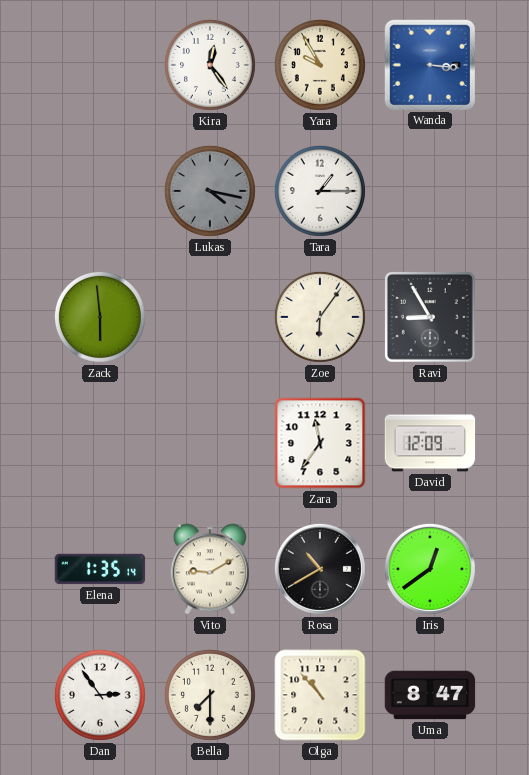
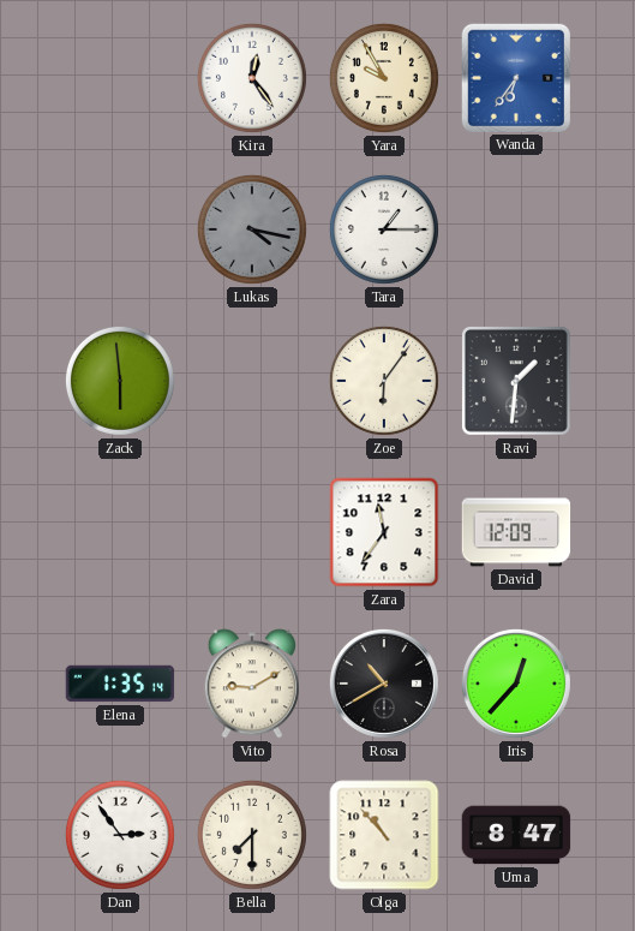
Wanda: 3:16 -> 6:36
Ravi: 8:55 -> 1:31
Iris: 12:39 -> 12:37
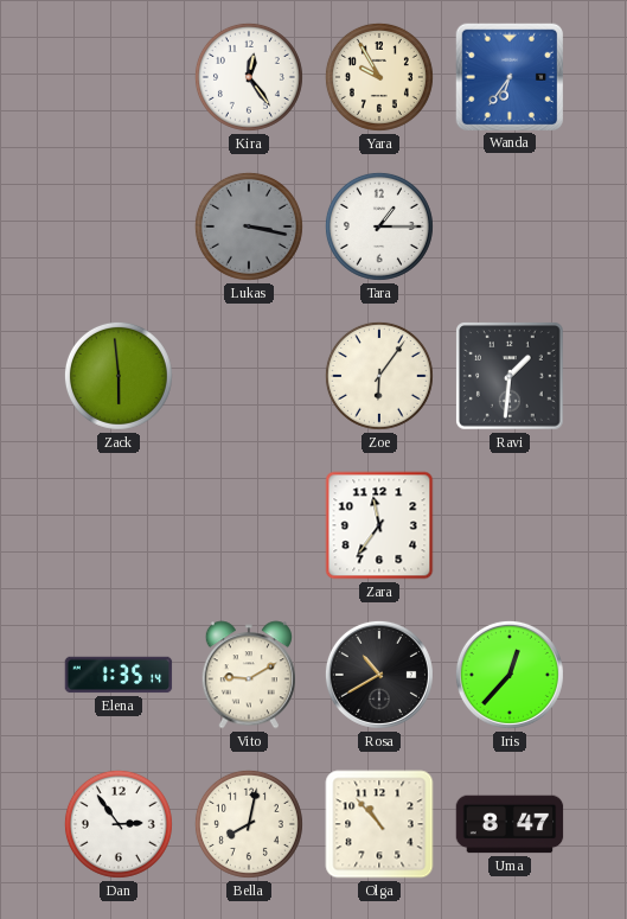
Lukas: 4:17 -> 3:17
David: 12:09 -> none
Bella: 7:30 -> 8:02
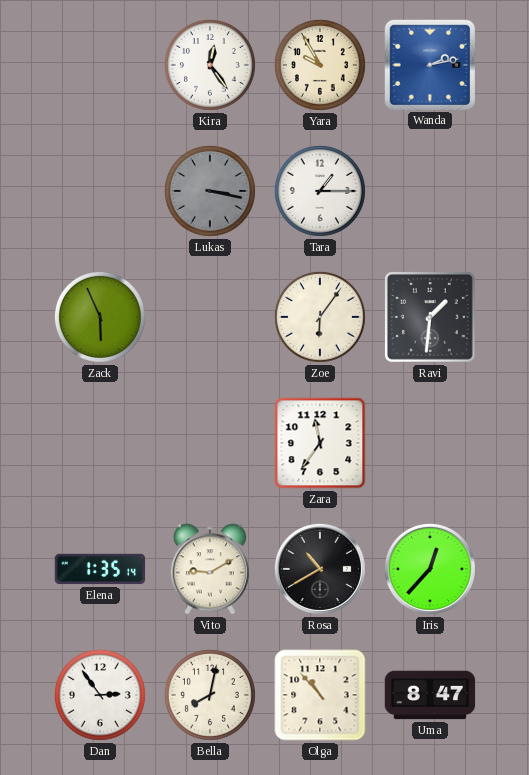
Wanda: 6:36 -> 2:13
Zack: 5:59 -> 5:56
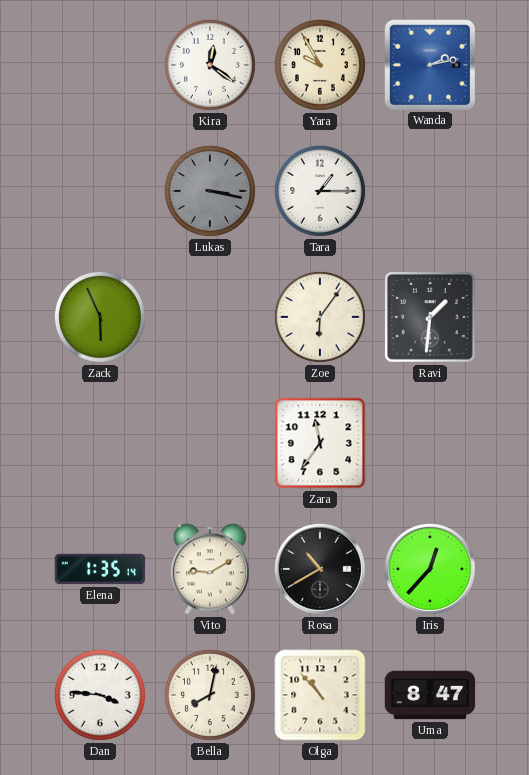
Kira: 12:24 -> 12:21
Dan: 2:54 -> 3:46
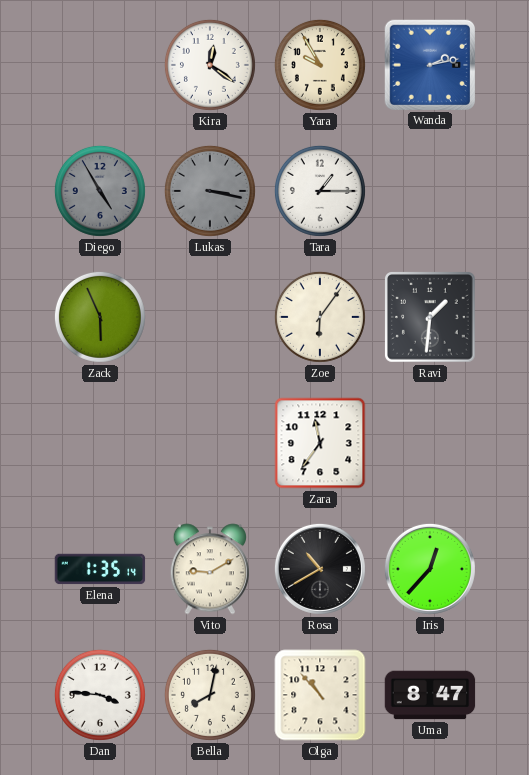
Diego: none -> 4:55
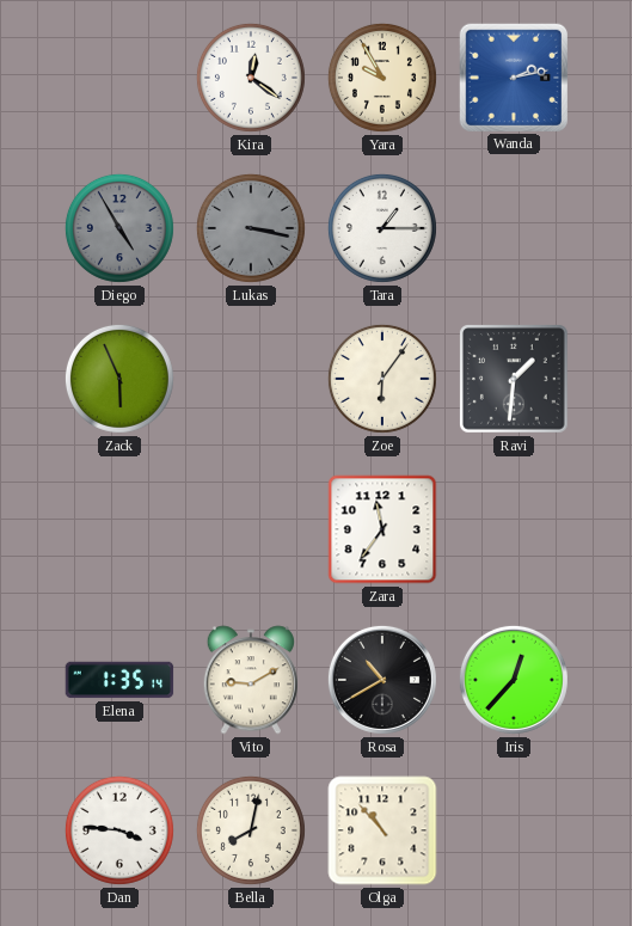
Uma: 8:47 -> none
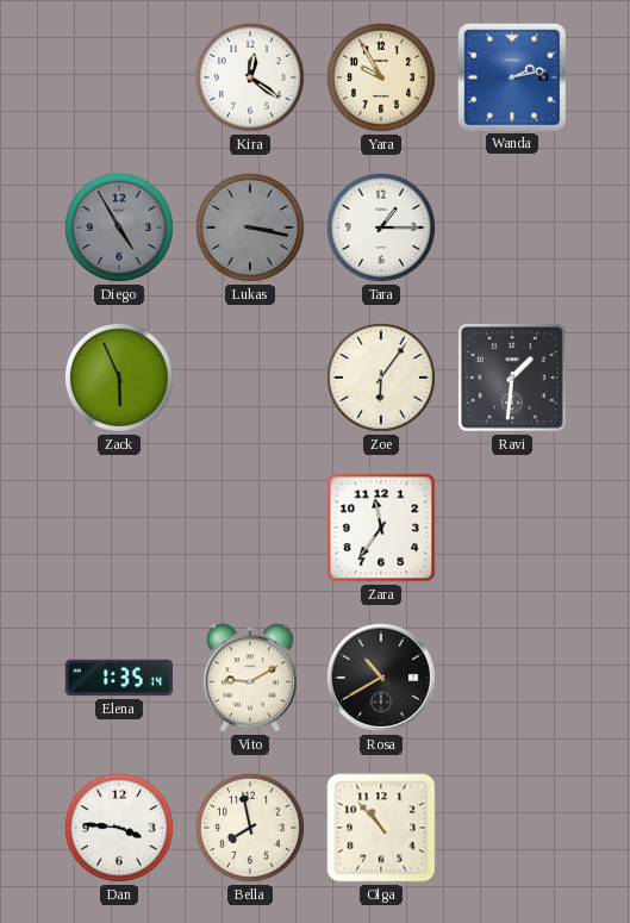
Iris: 12:37 -> none
Bella: 8:02 -> 7:58
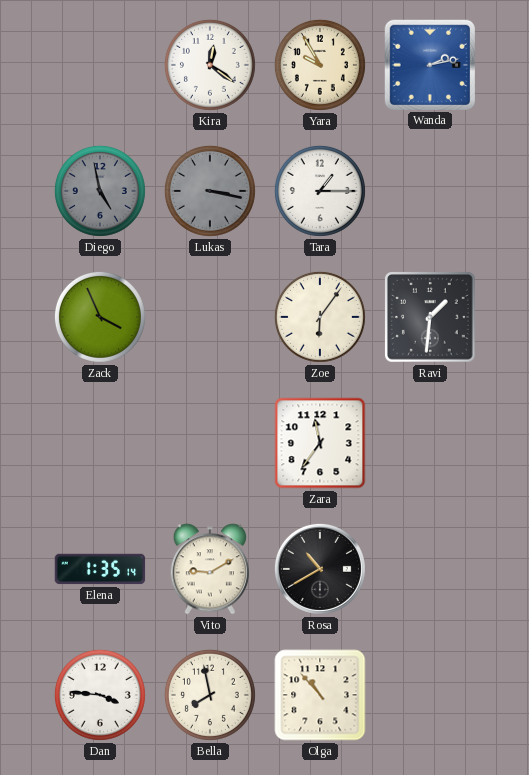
Diego: 4:55 -> 4:58
Zack: 5:56 -> 3:56
